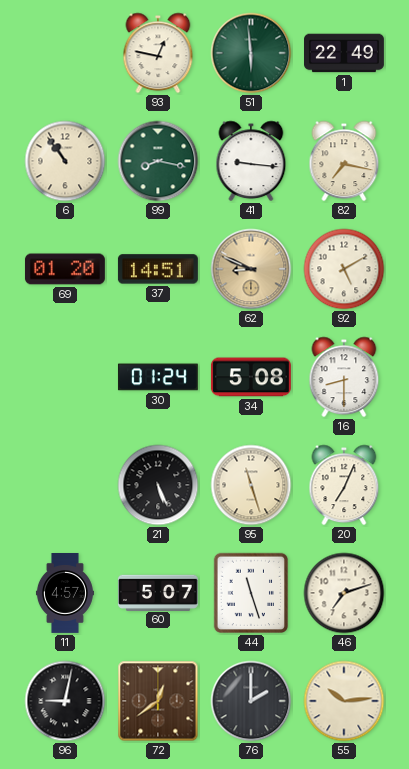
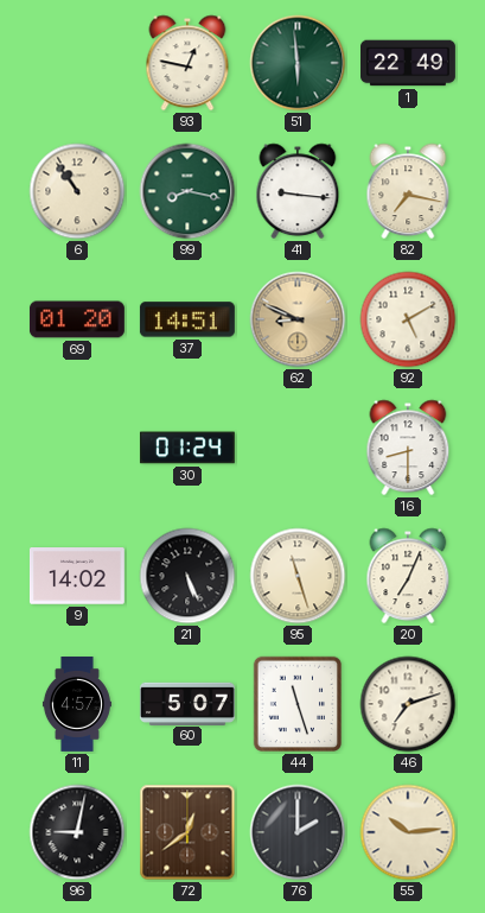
34: 5:08 -> none
9: none -> 14:02
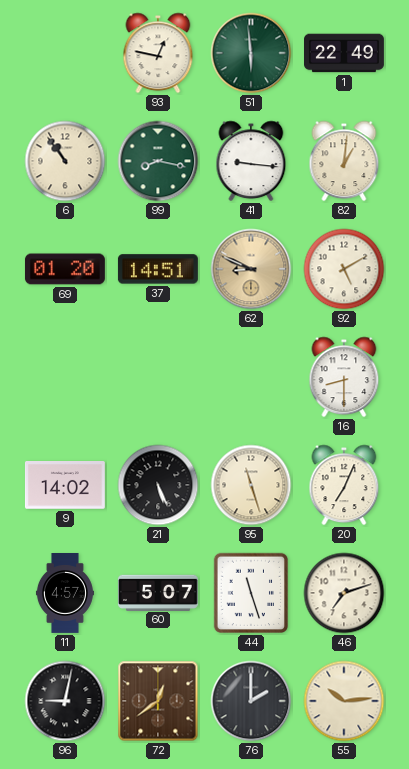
82: 7:17 -> 1:01
30: 01:24 -> none
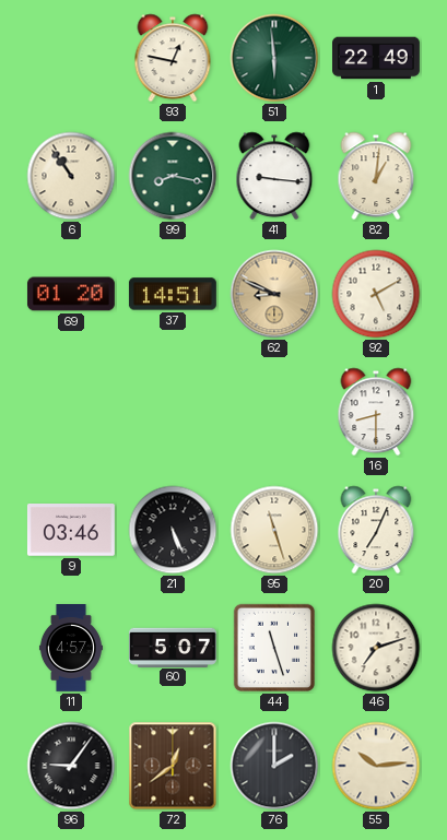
9: 14:02 -> 03:46
96: 9:02 -> 9:06
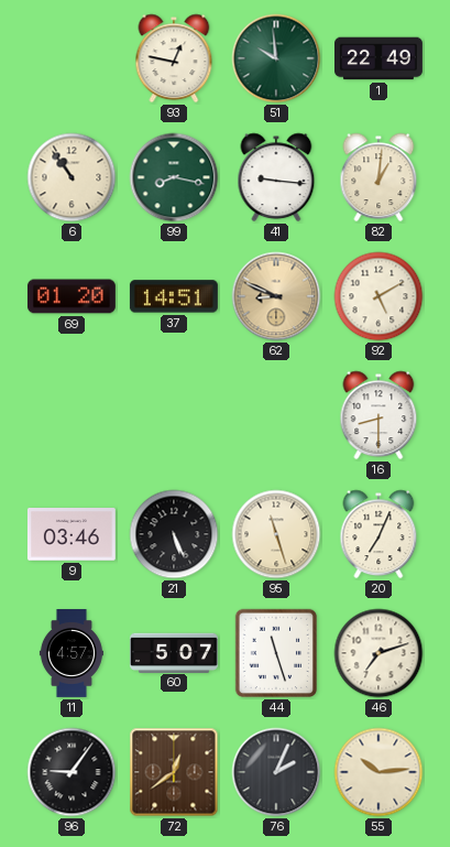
51: 5:59 -> 9:59
76: 2:00 -> 2:04
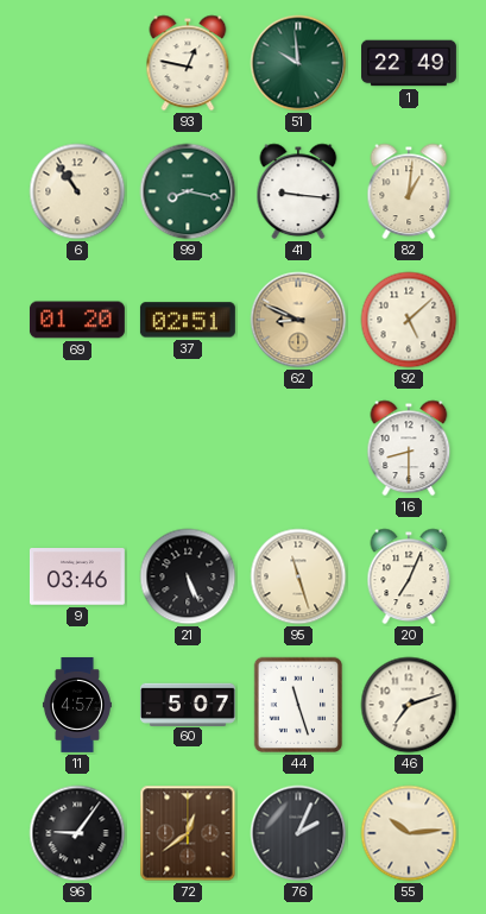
37: 14:51 -> 02:51
92: 5:10 -> 5:08
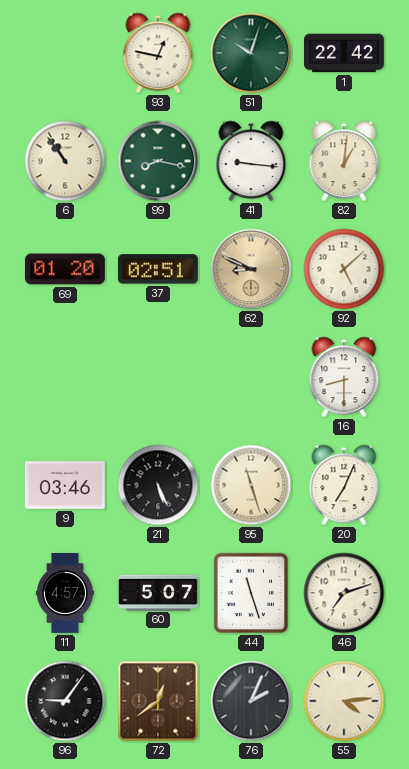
51: 9:59 -> 10:03
1: 22:49 -> 22:42
55: 10:14 -> 4:14
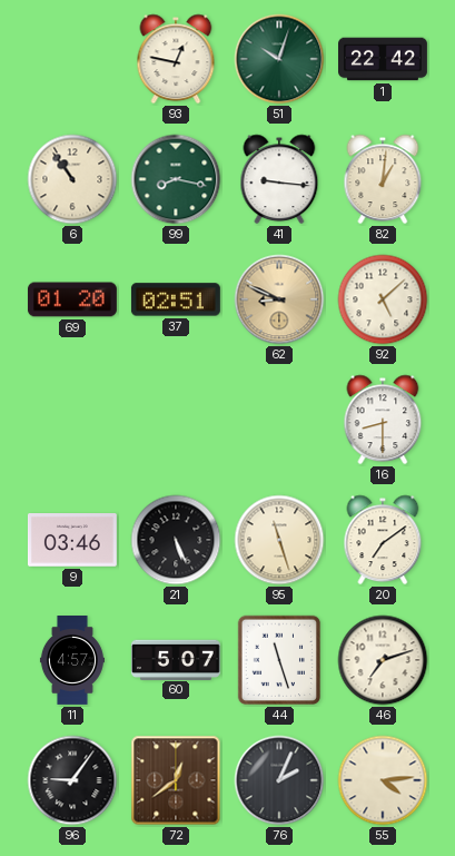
20: 7:04 -> 7:09
